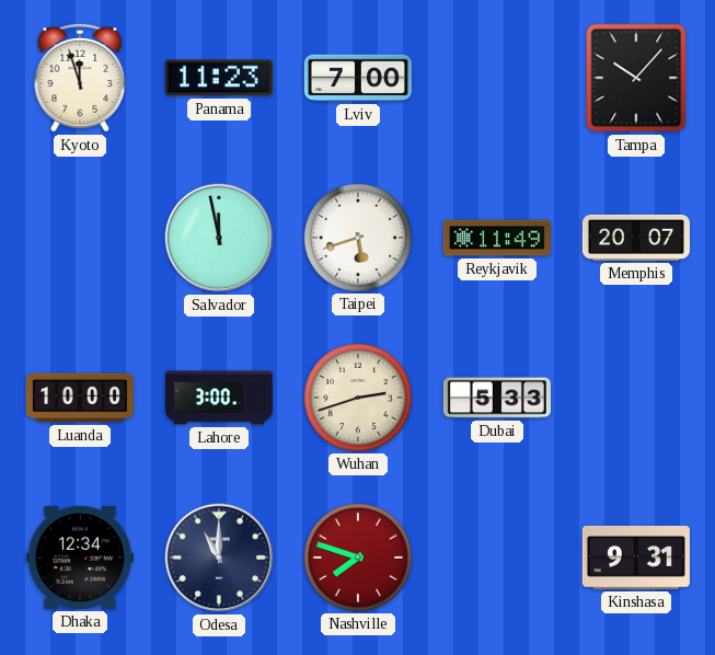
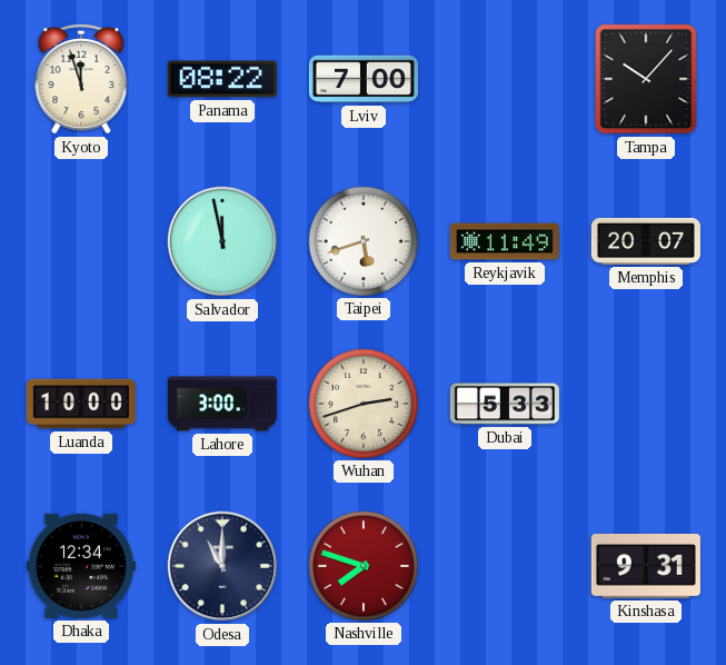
Panama: 11:23 -> 08:22
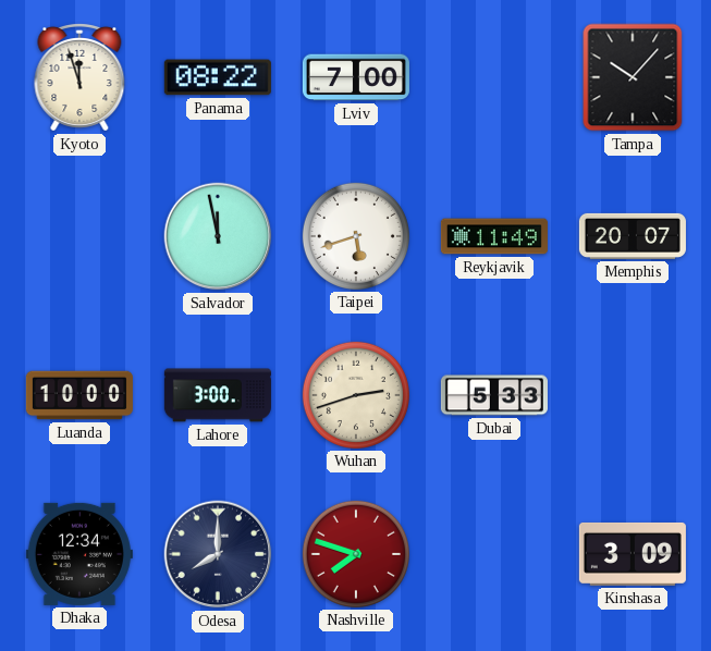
Odesa: 11:00 -> 8:00
Kinshasa: 9:31 -> 3:09
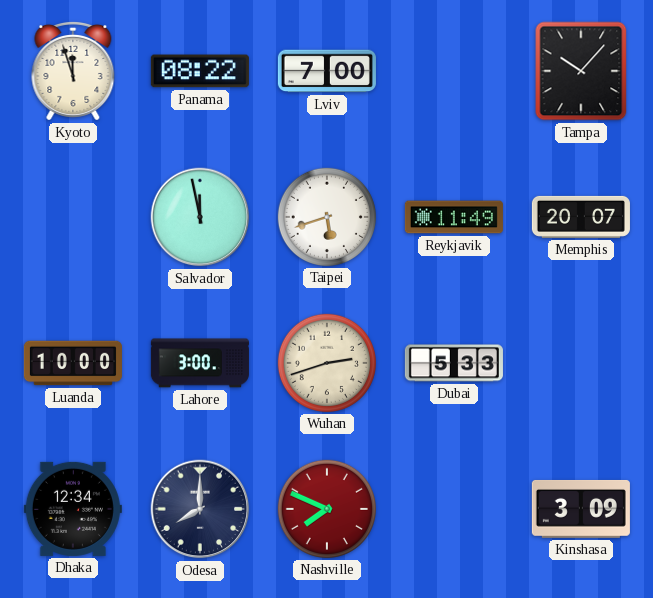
Nashville: 7:48 -> 7:49
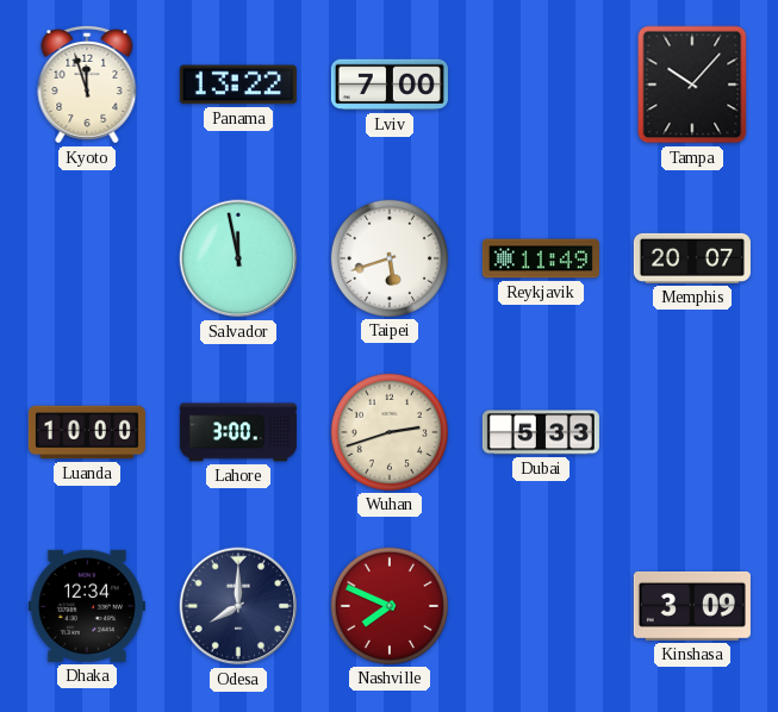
Panama: 08:22 -> 13:22
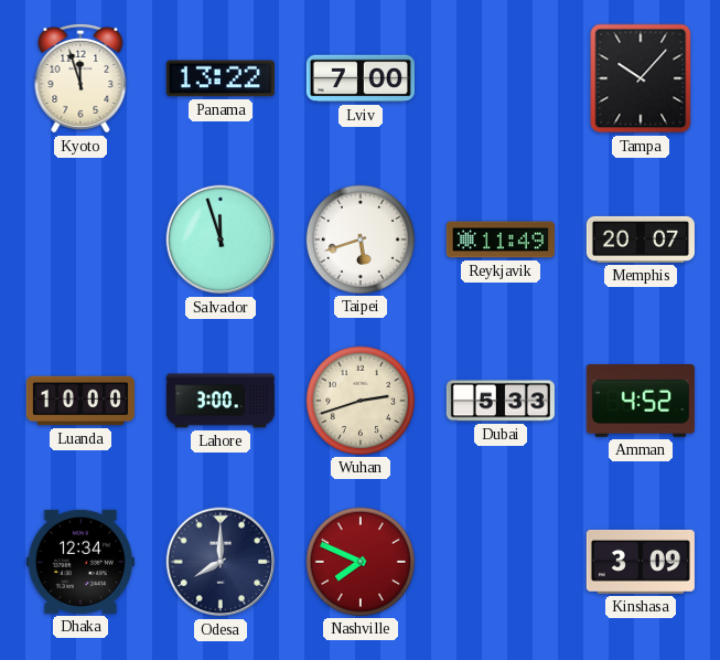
Salvador: 11:58 -> 11:57
Amman: none -> 4:52
